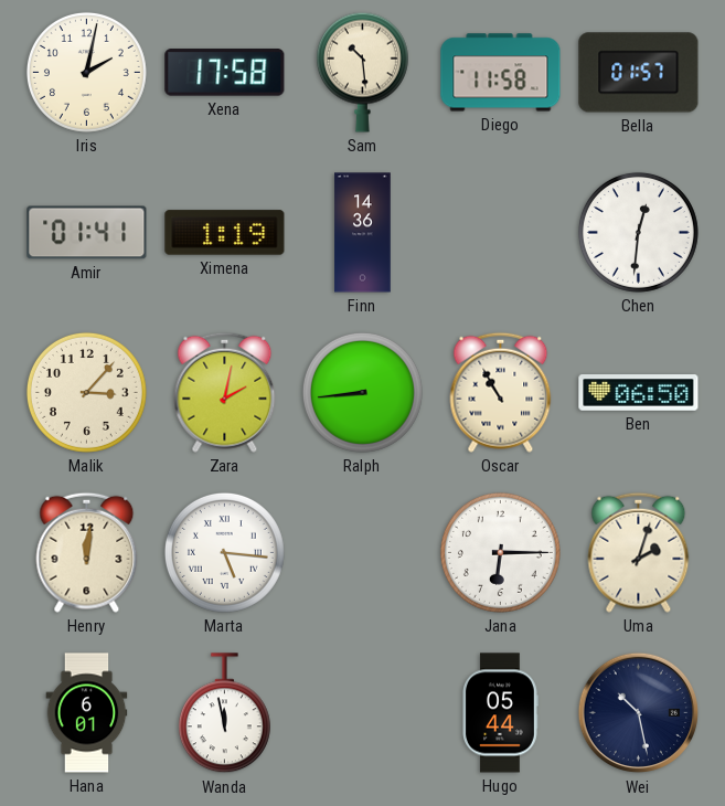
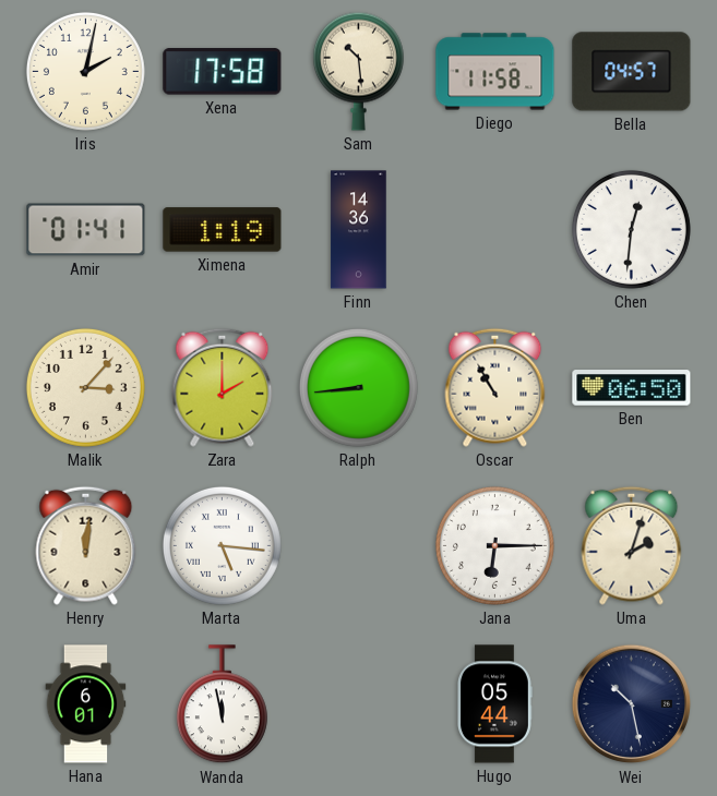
Bella: 01:57 -> 04:57
Zara: 2:02 -> 2:00
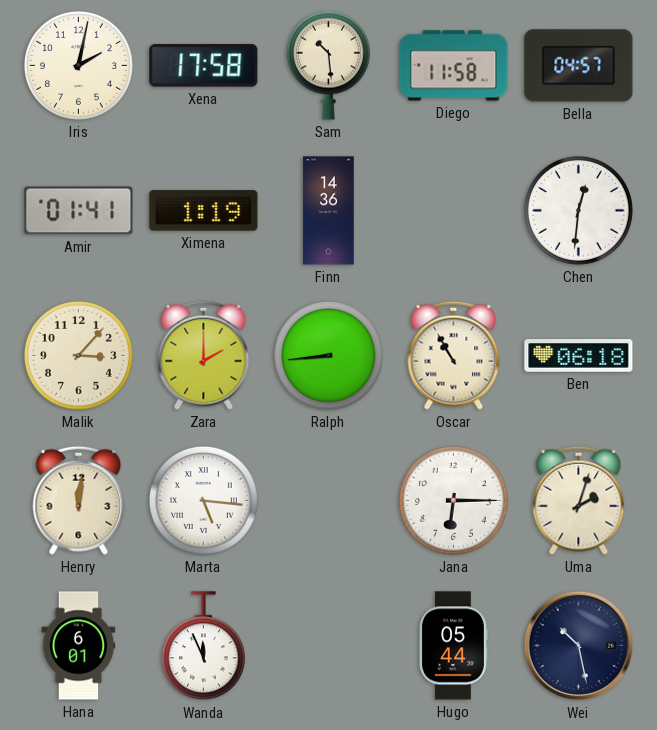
Ben: 06:50 -> 06:18
Wanda: 11:58 -> 11:56
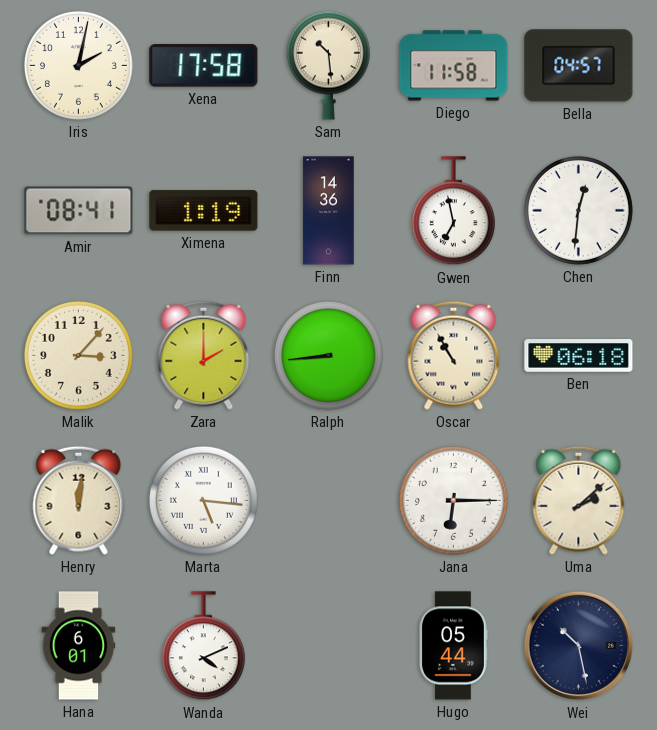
Amir: 01:41 -> 08:41
Gwen: none -> 6:58
Uma: 2:03 -> 2:08
Wanda: 11:56 -> 4:11
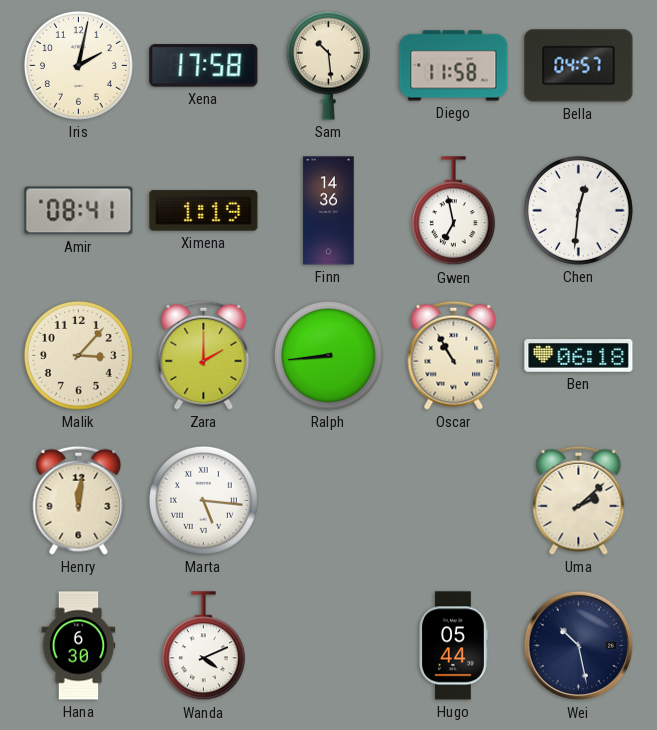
Jana: 6:15 -> none
Hana: 6:01 -> 6:30
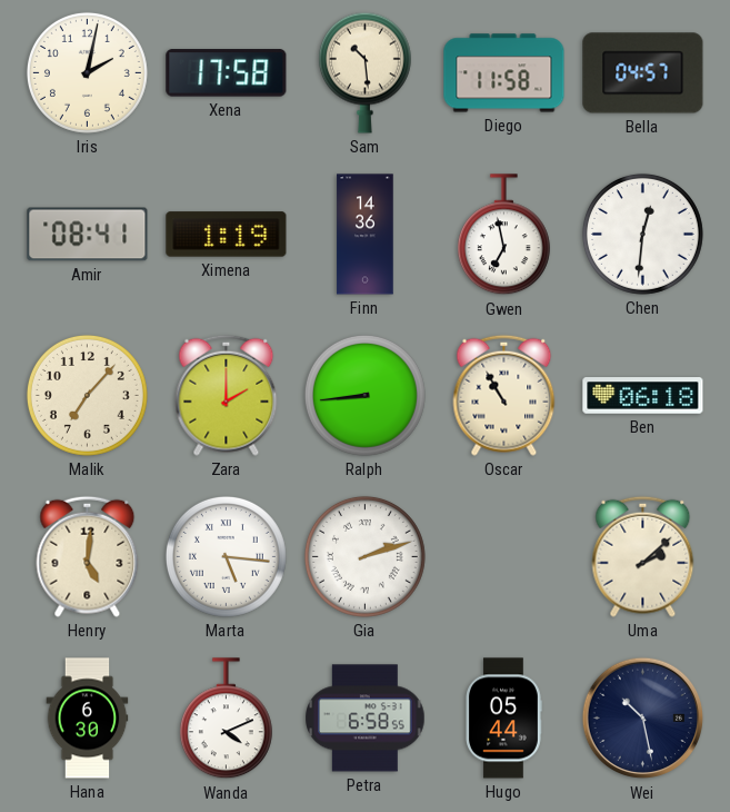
Malik: 3:07 -> 7:07
Henry: 12:01 -> 5:01
Gia: none -> 2:12
Petra: none -> 6:58
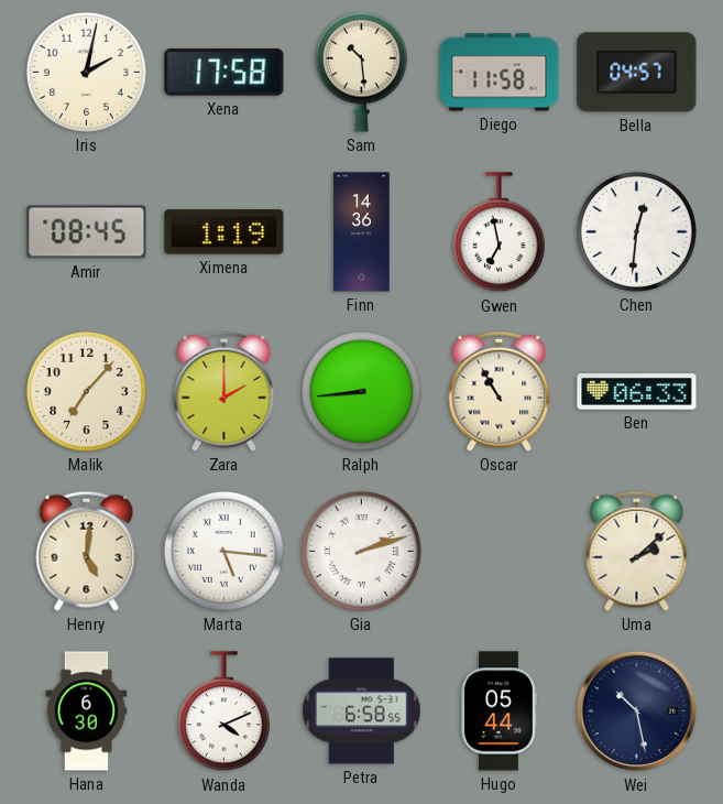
Amir: 08:41 -> 08:45
Ben: 06:18 -> 06:33
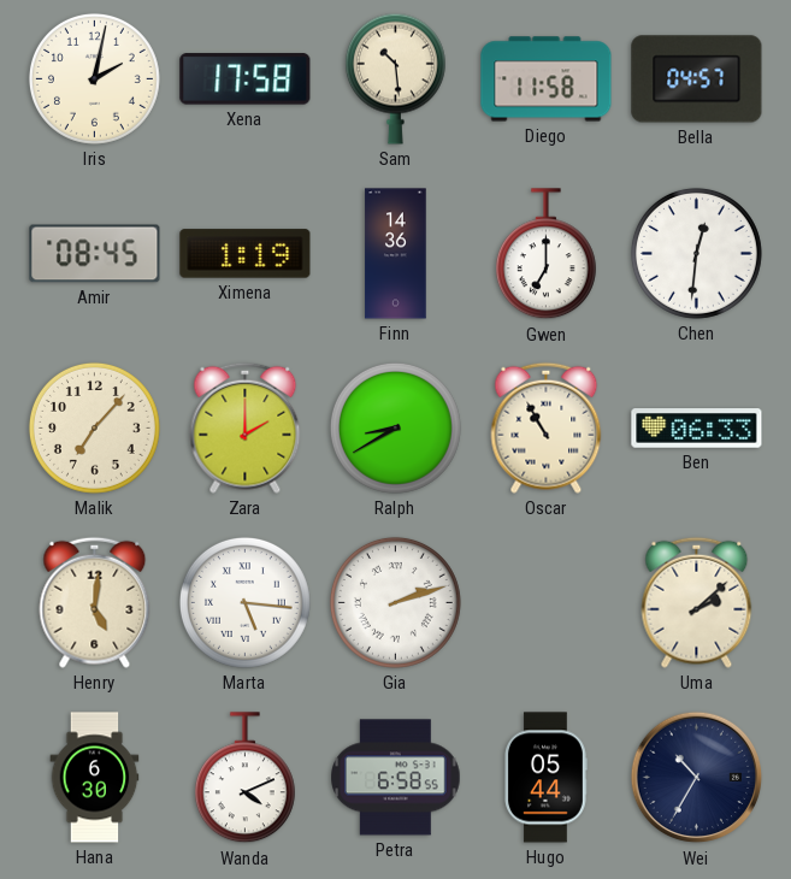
Gwen: 6:58 -> 7:00
Ralph: 8:44 -> 8:40
Wei: 10:28 -> 10:35
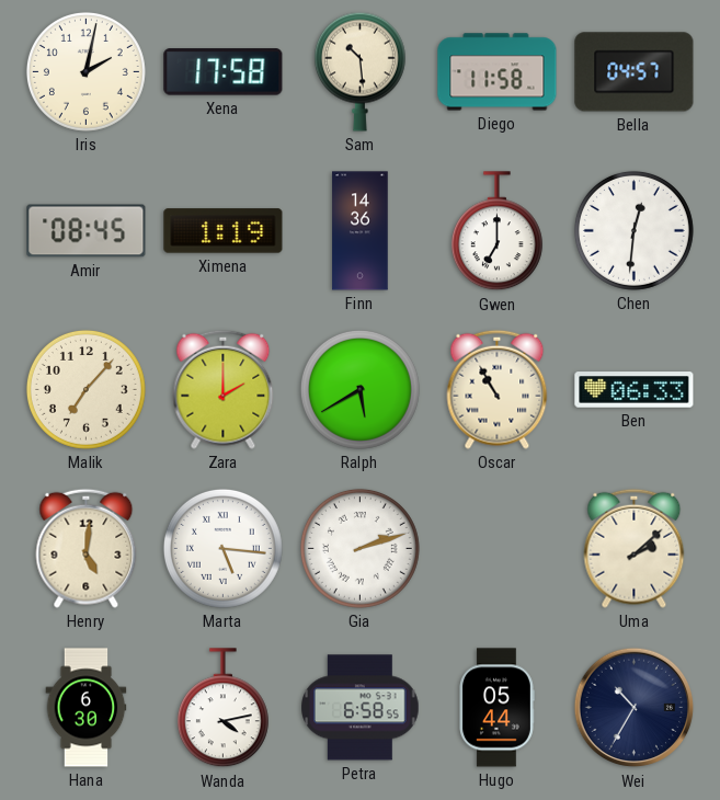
Ralph: 8:40 -> 5:40
Wanda: 4:11 -> 4:13
